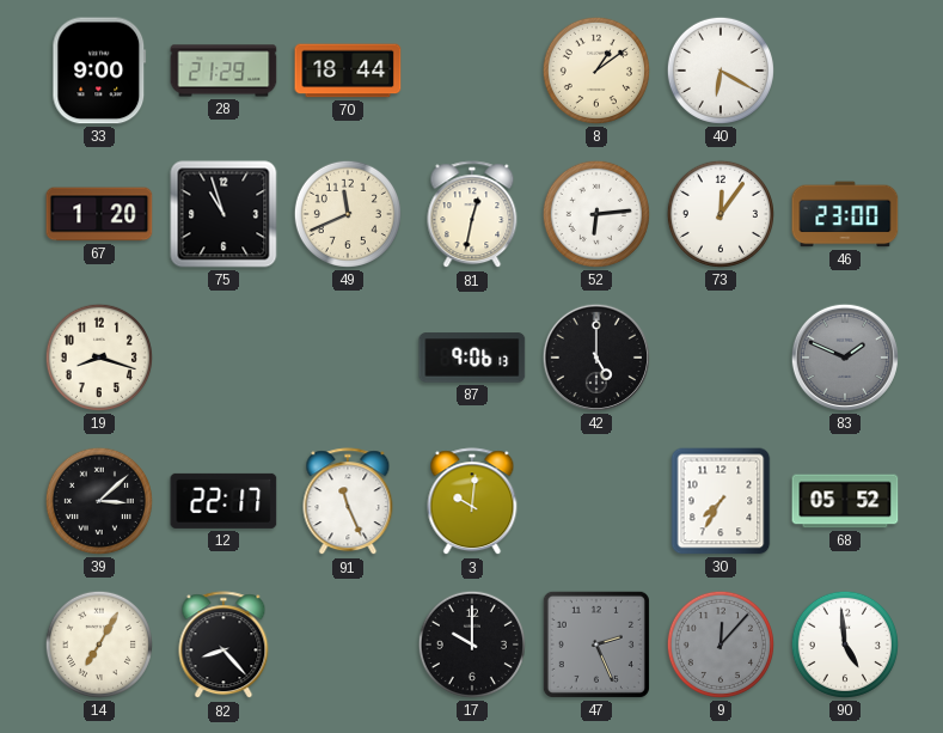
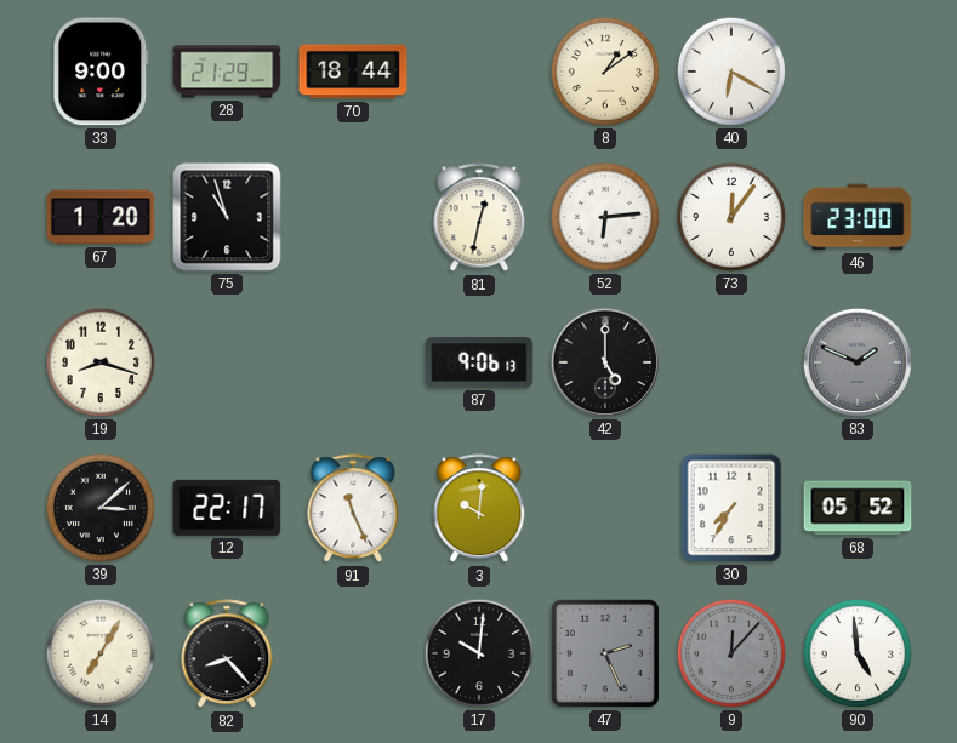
49: 11:41 -> none
17: 10:00 -> 10:01
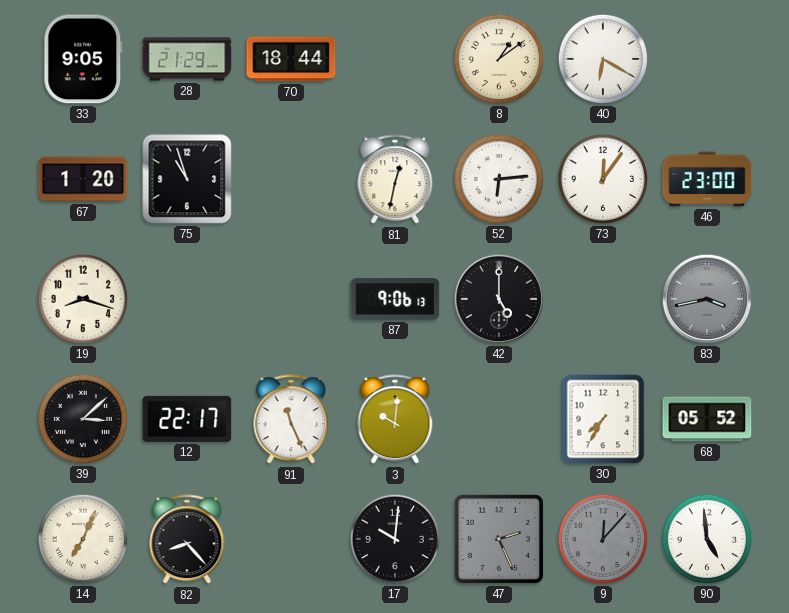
33: 9:00 -> 9:05
83: 1:49 -> 3:43
14: 7:05 -> 7:04
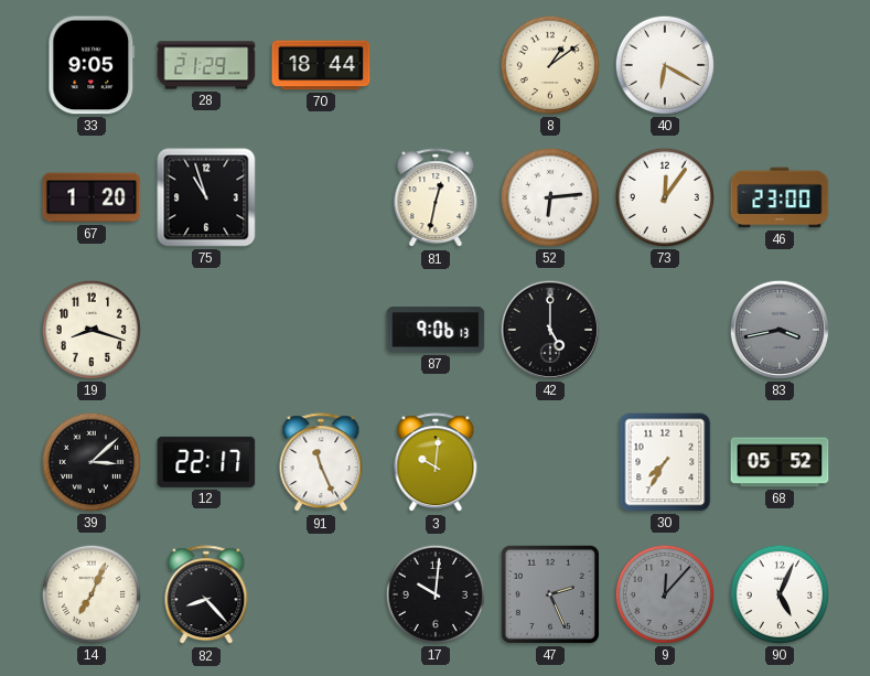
90: 4:59 -> 5:04
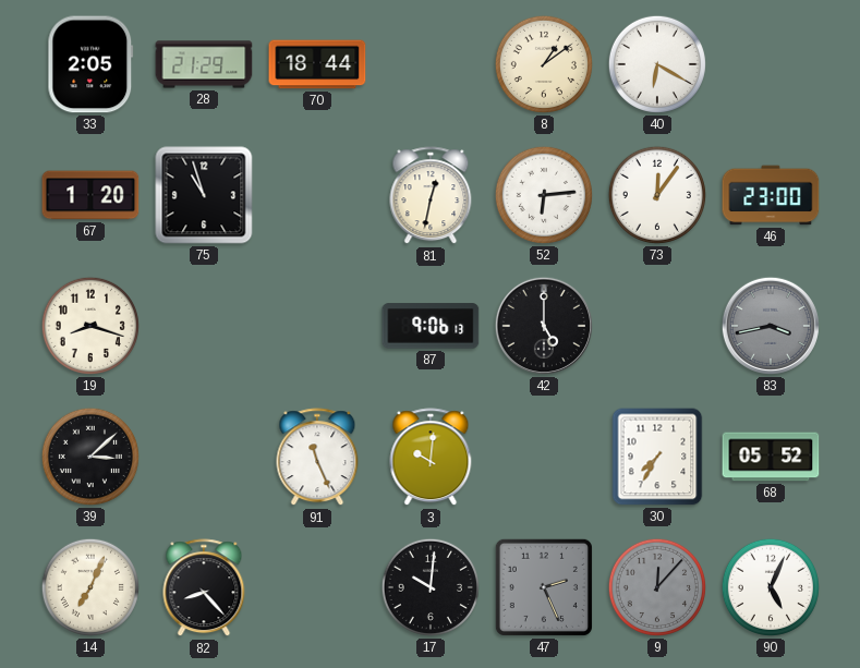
33: 9:05 -> 2:05
12: 22:17 -> none
